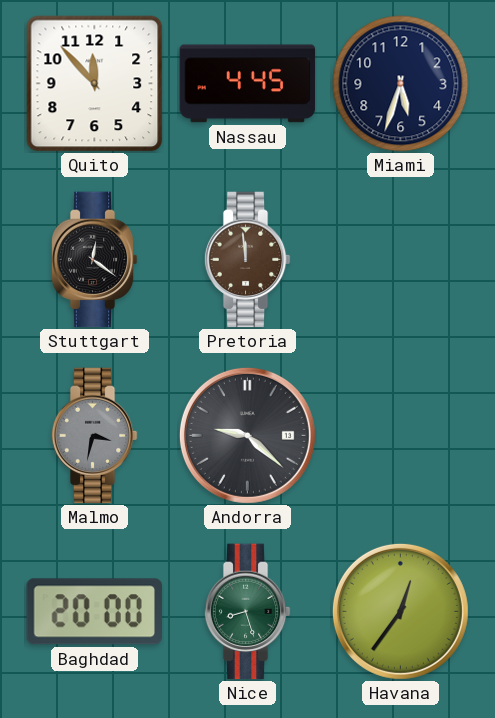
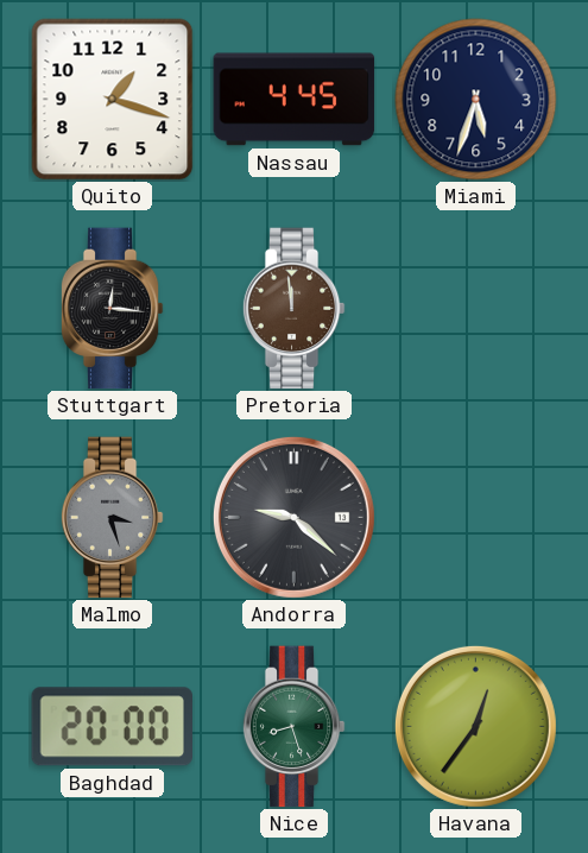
Quito: 11:53 -> 1:18
Stuttgart: 12:21 -> 12:16
Malmo: 3:32 -> 3:27
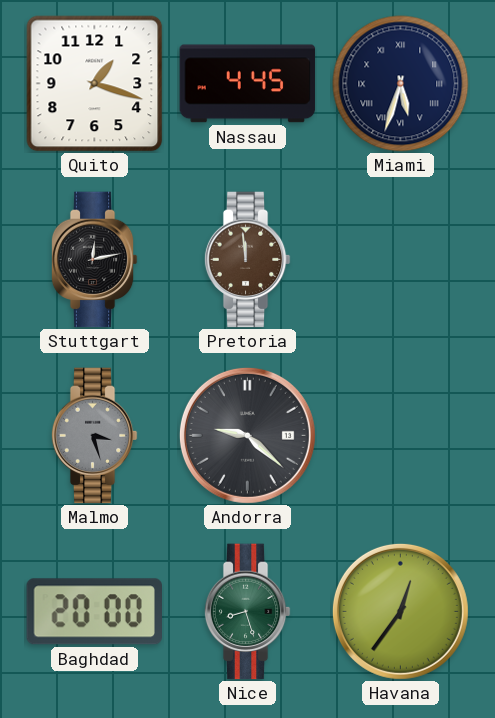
Miami numerals: Arabic -> Roman
Stuttgart: 12:16 -> 12:13
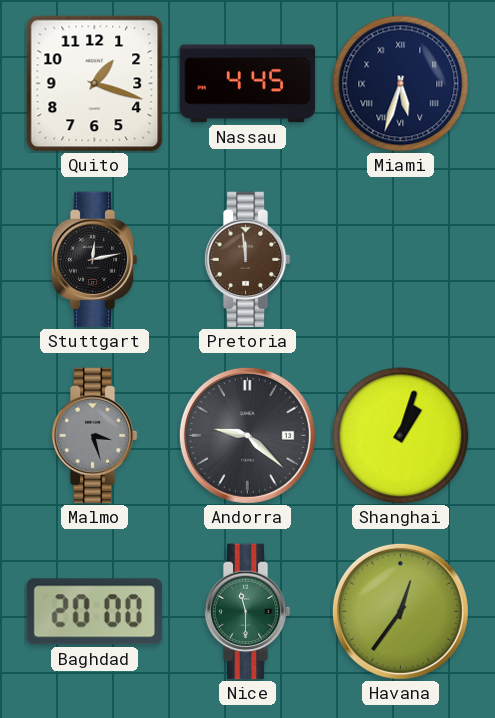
Shanghai: none -> 1:03
Nice: 8:27 -> 11:30
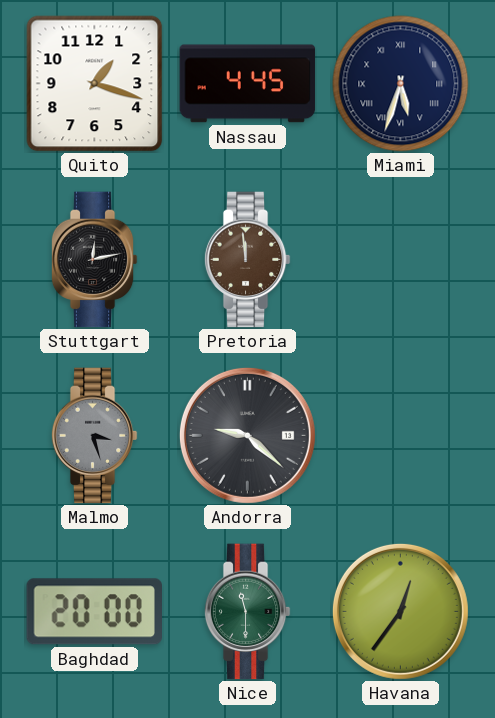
Shanghai: 1:03 -> none
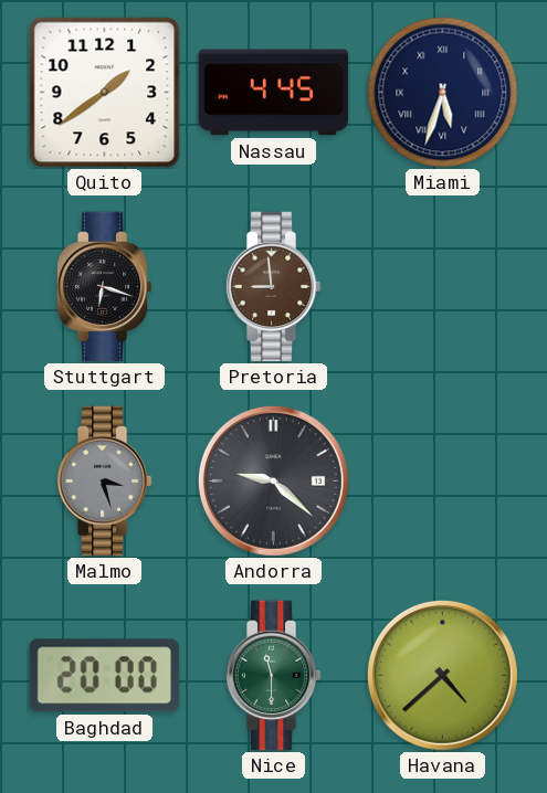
Quito: 1:18 -> 1:39
Stuttgart: 12:13 -> 6:18
Pretoria: 11:59 -> 8:59
Havana: 12:36 -> 4:38
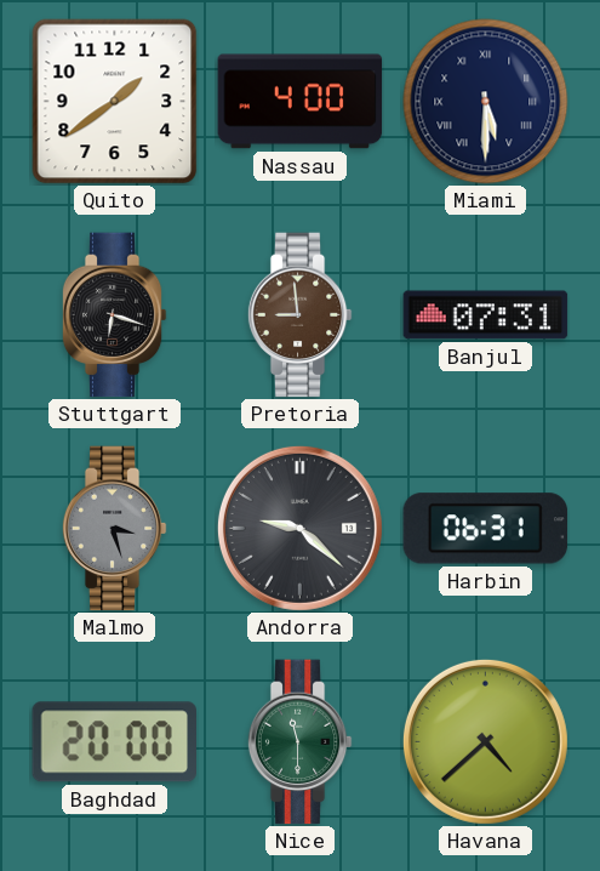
Nassau: 4:45 -> 4:00
Miami: 5:33 -> 5:30
Banjul: none -> 07:31
Harbin: none -> 06:31
